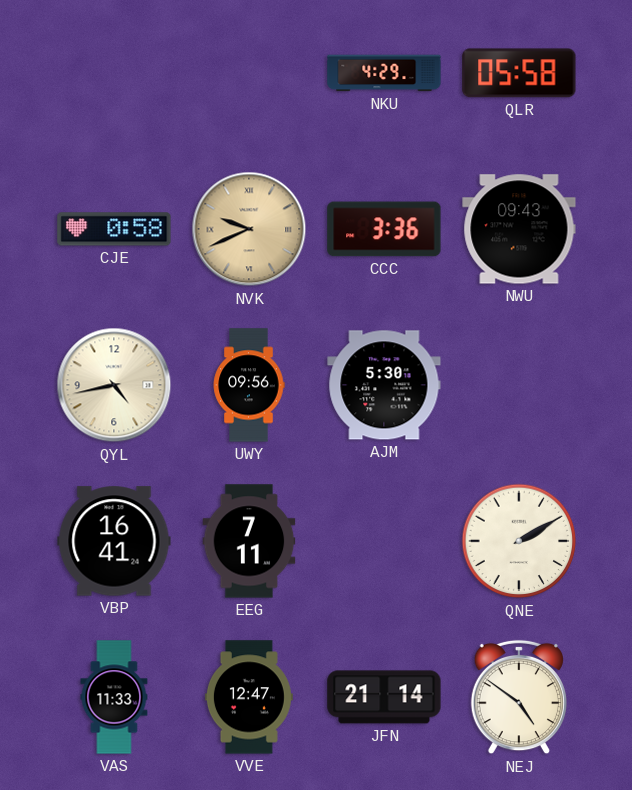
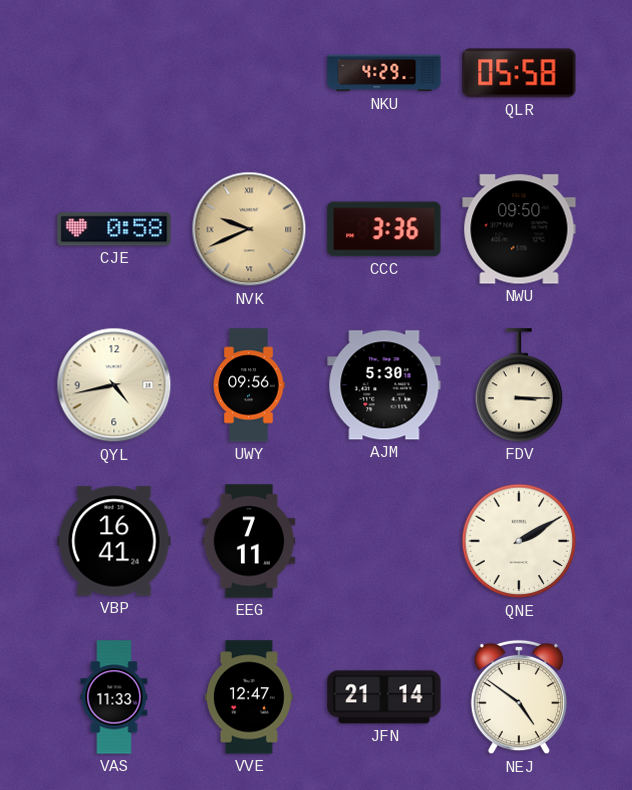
NWU: 09:43 -> 09:50
FDV: none -> 3:15
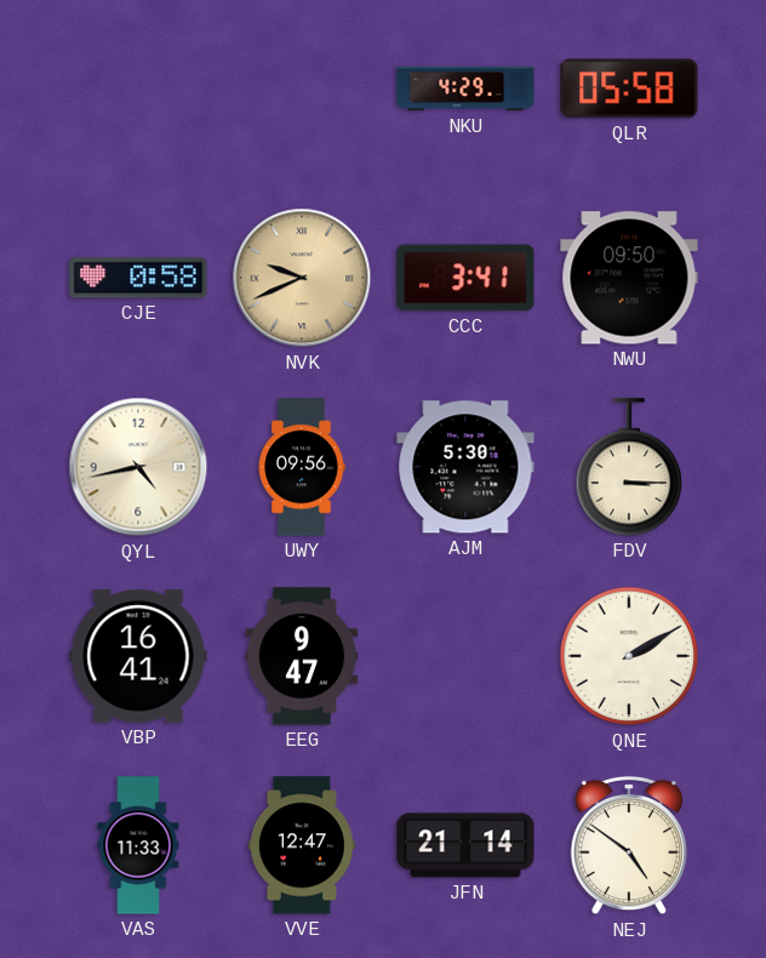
CCC: 3:36 -> 3:41
EEG: 7:11 -> 9:47
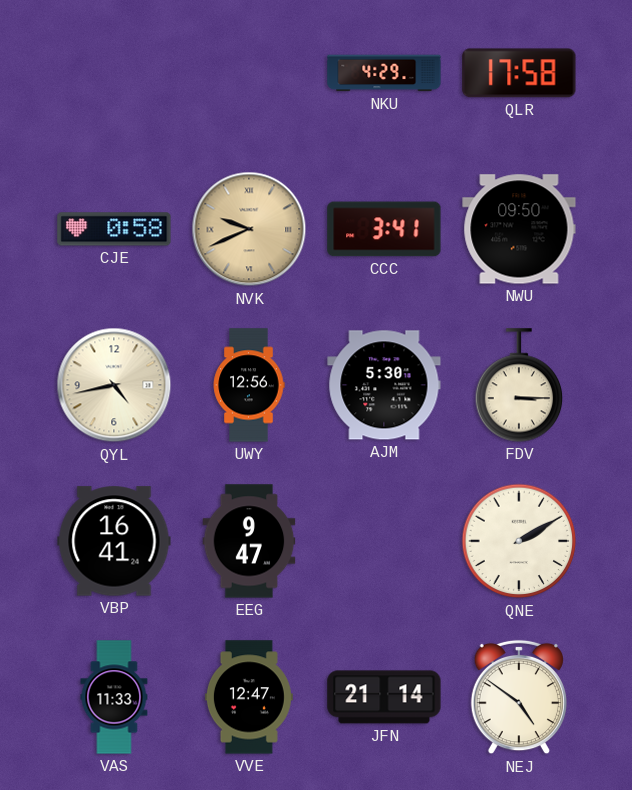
QLR: 05:58 -> 17:58
UWY: 09:56 -> 12:56
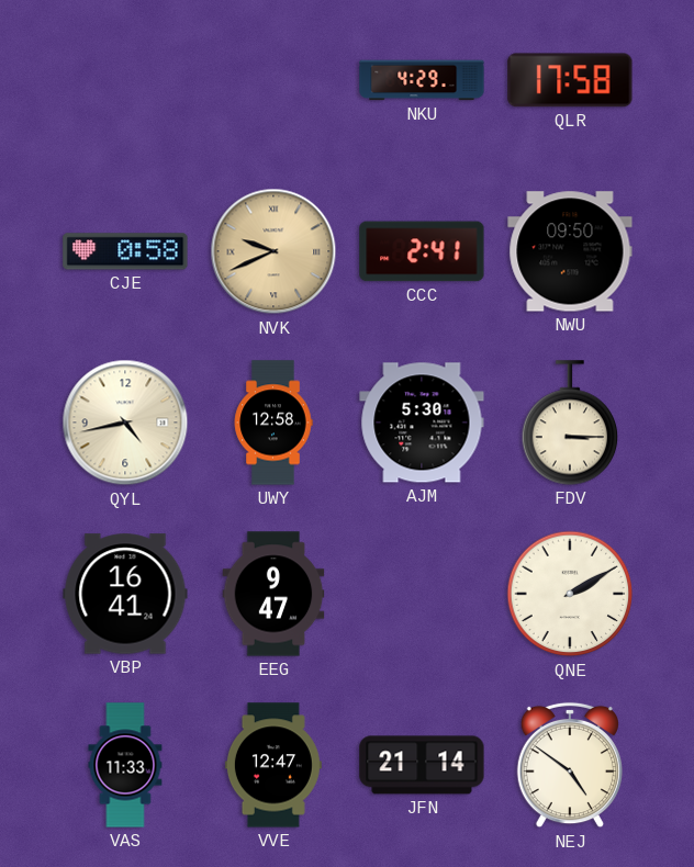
CCC: 3:41 -> 2:41
UWY: 12:56 -> 12:58
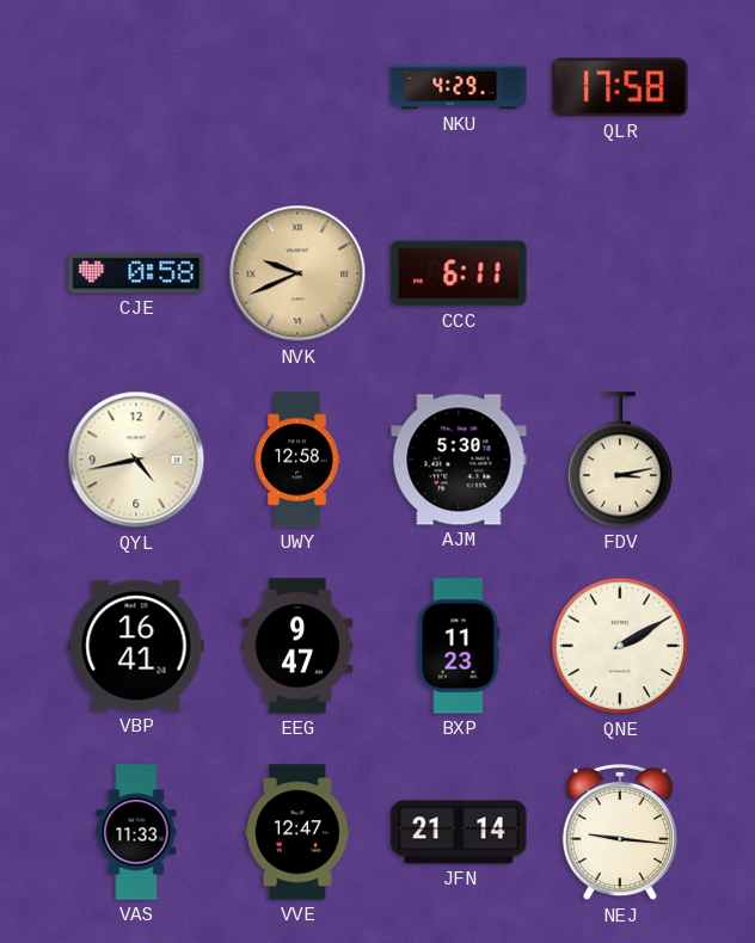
CCC: 2:41 -> 6:11
NWU: 09:50 -> none
FDV: 3:15 -> 3:13
BXP: none -> 11:23
NEJ: 4:51 -> 9:16
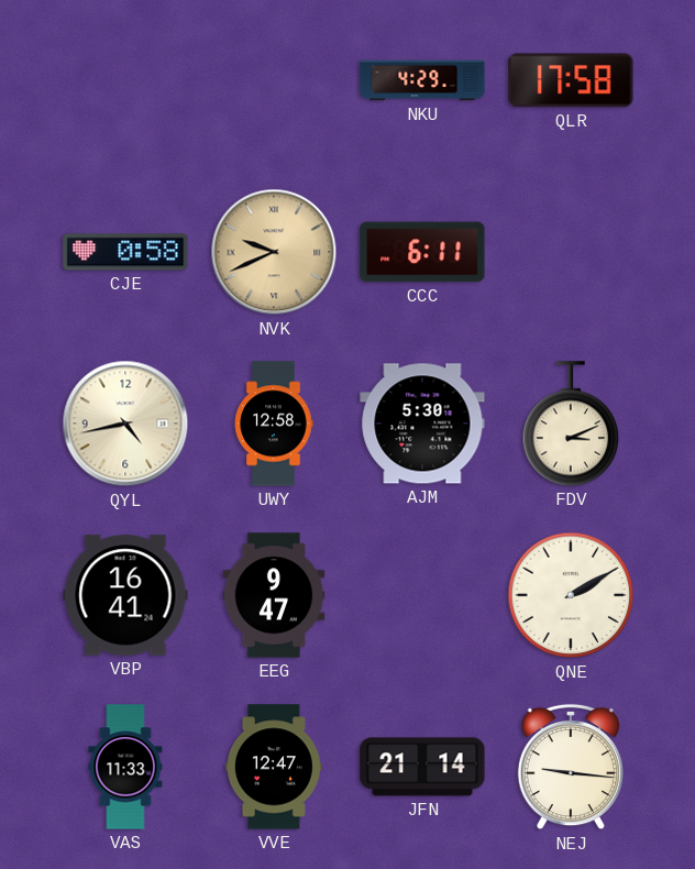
FDV: 3:13 -> 3:11
BXP: 11:23 -> none
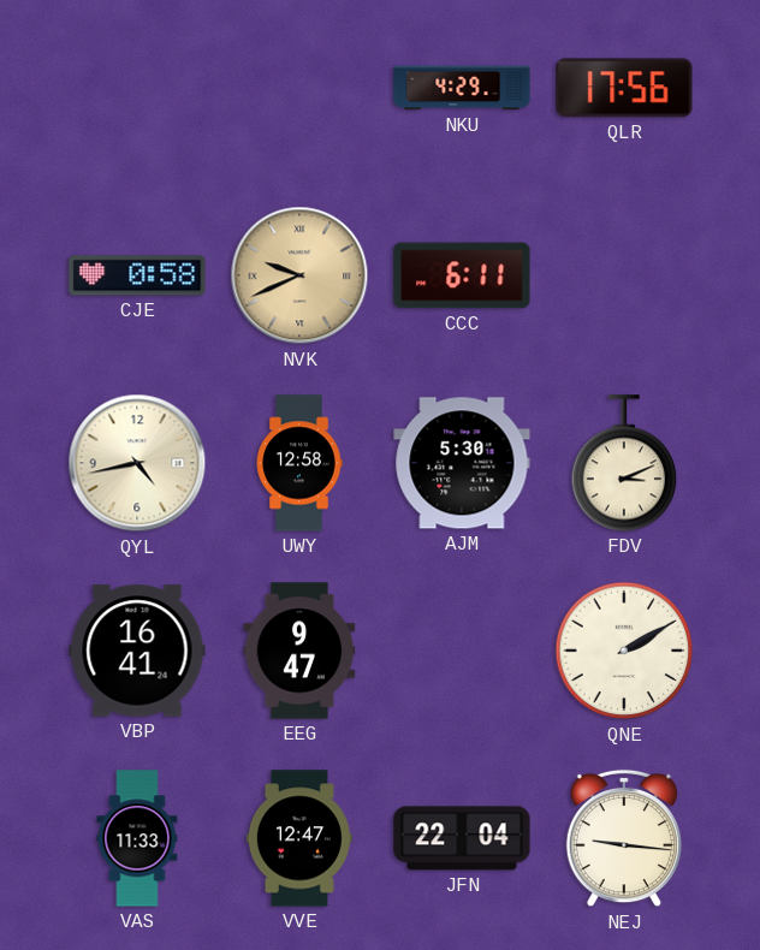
QLR: 17:58 -> 17:56
JFN: 21:14 -> 22:04
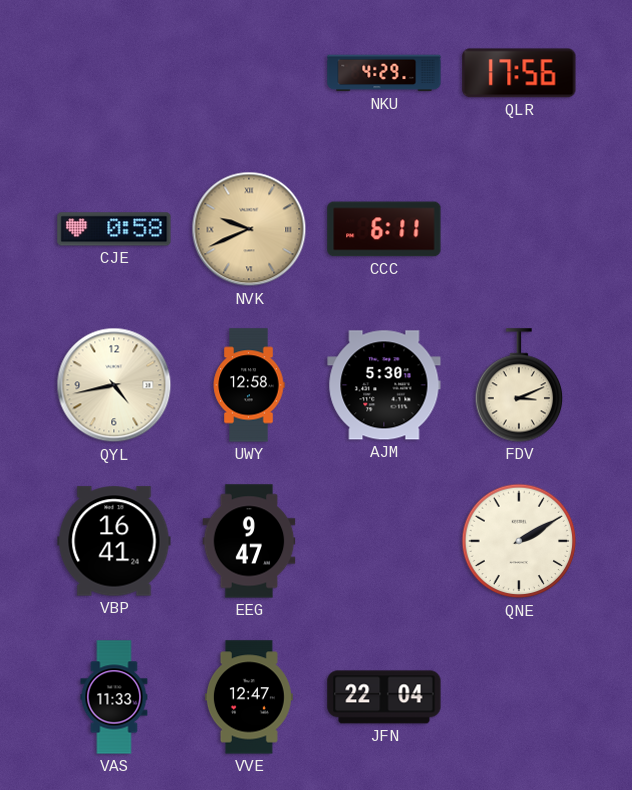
NEJ: 9:16 -> none
